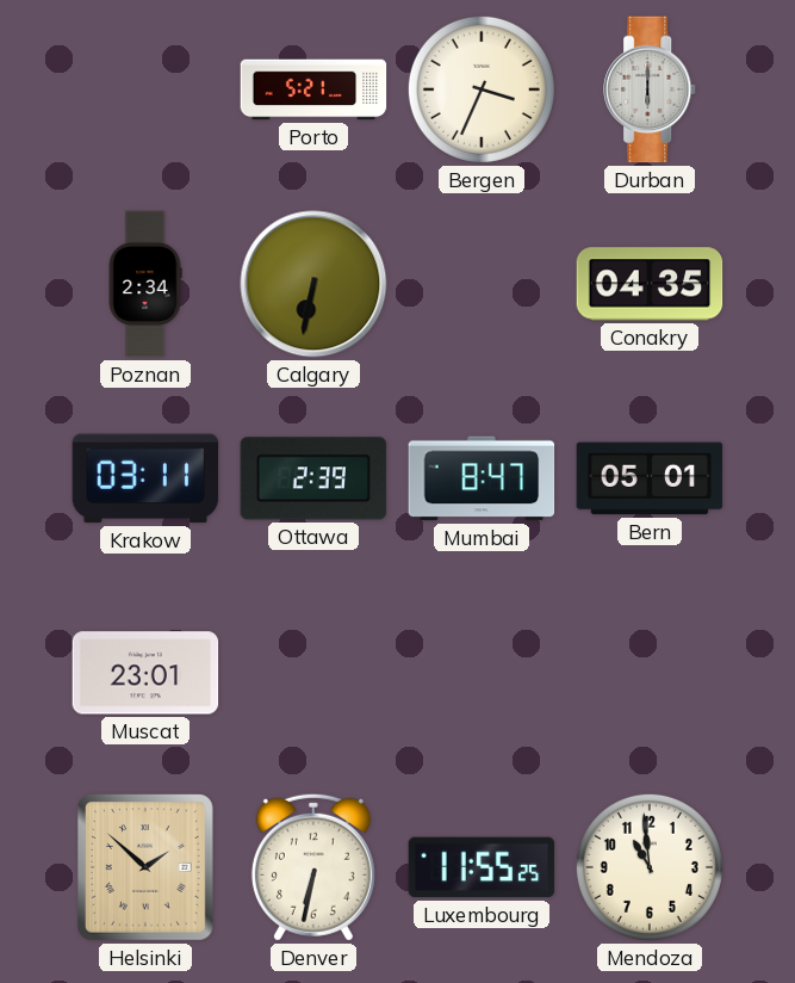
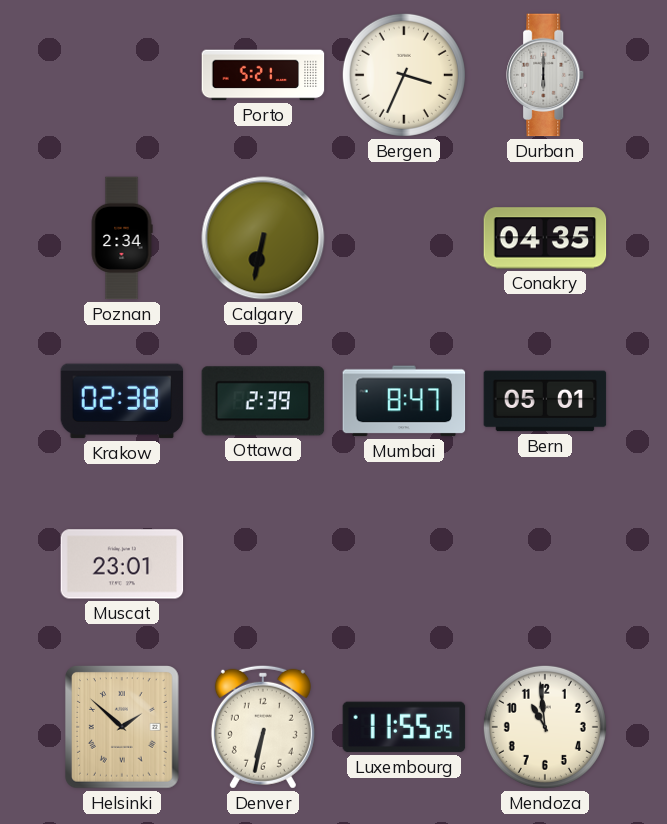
Krakow: 03:11 -> 02:38
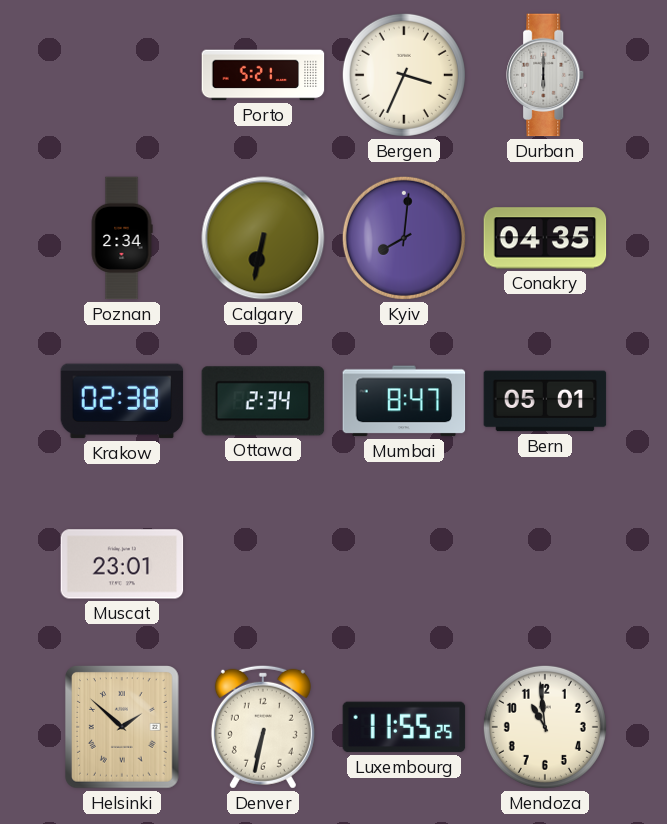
Kyiv: none -> 8:01
Ottawa: 2:39 -> 2:34
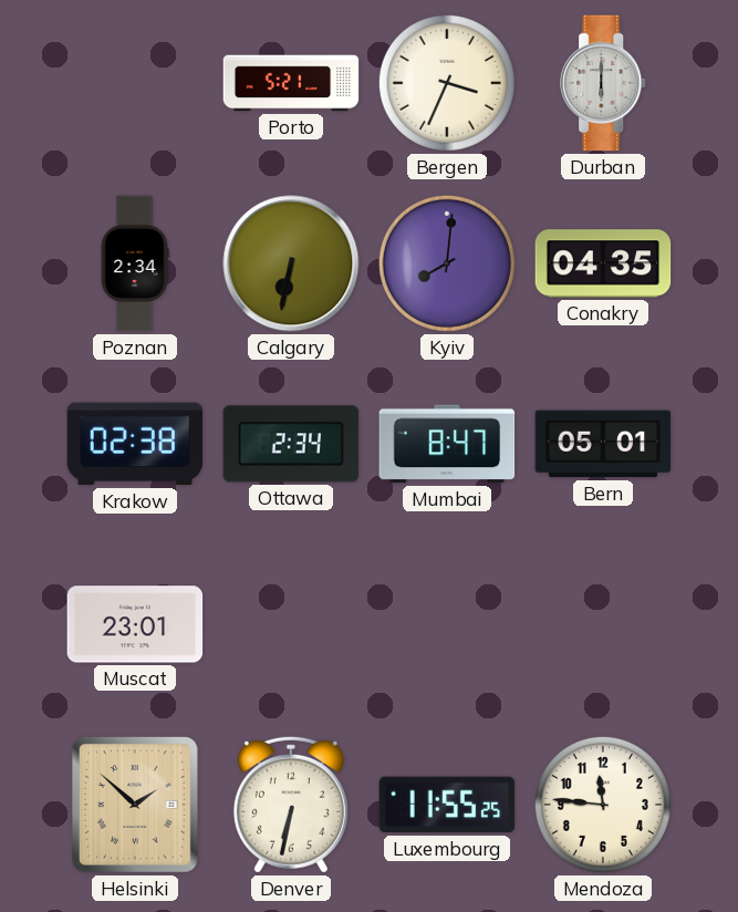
Mendoza: 10:59 -> 11:46
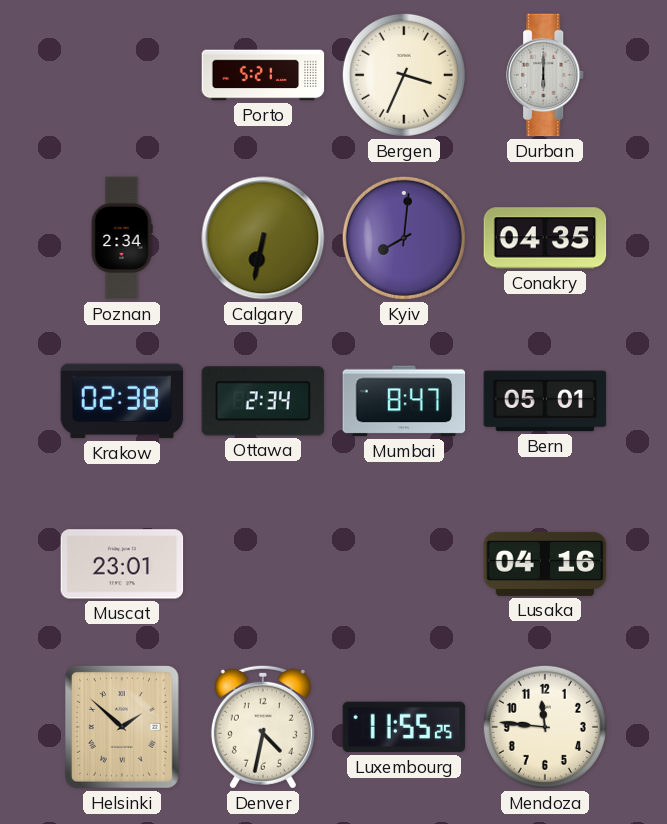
Lusaka: none -> 04:16
Denver: 6:32 -> 4:32
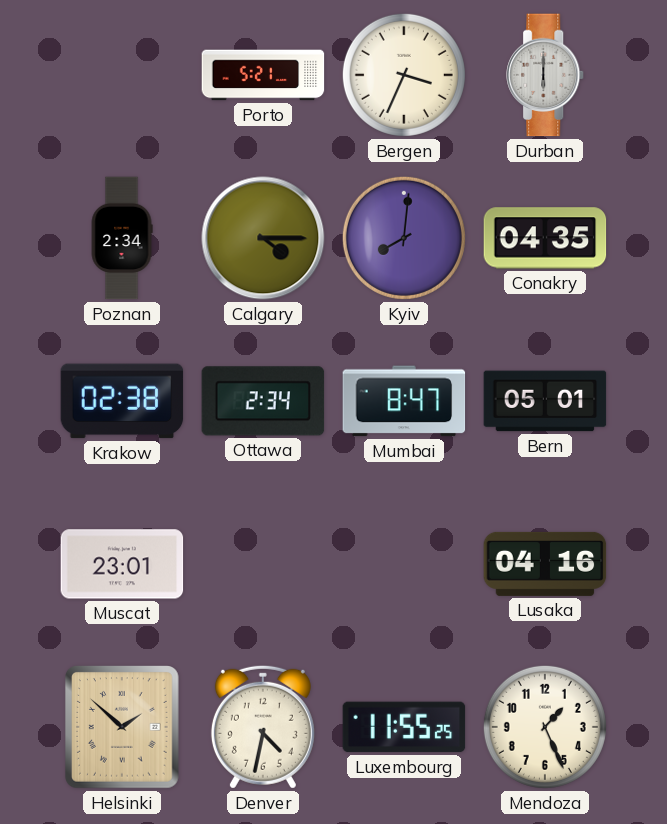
Calgary: 6:32 -> 4:15
Mendoza: 11:46 -> 1:26
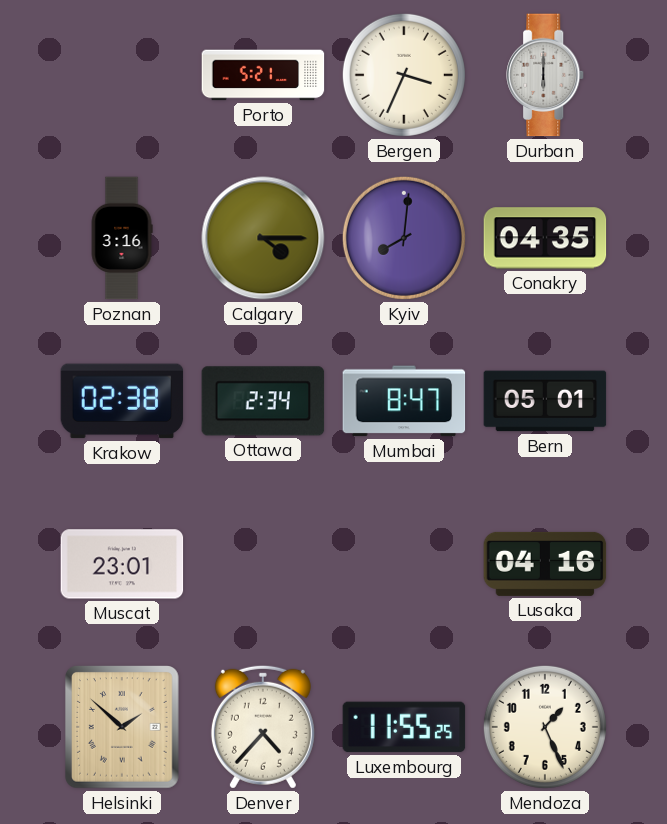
Poznan: 2:34 -> 3:16
Denver: 4:32 -> 4:37
